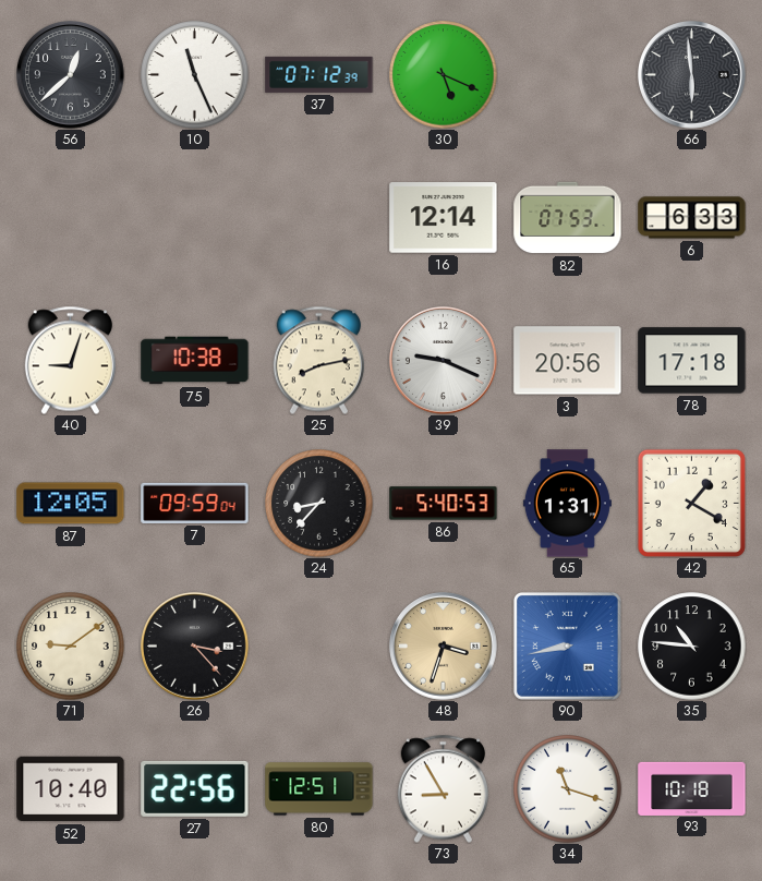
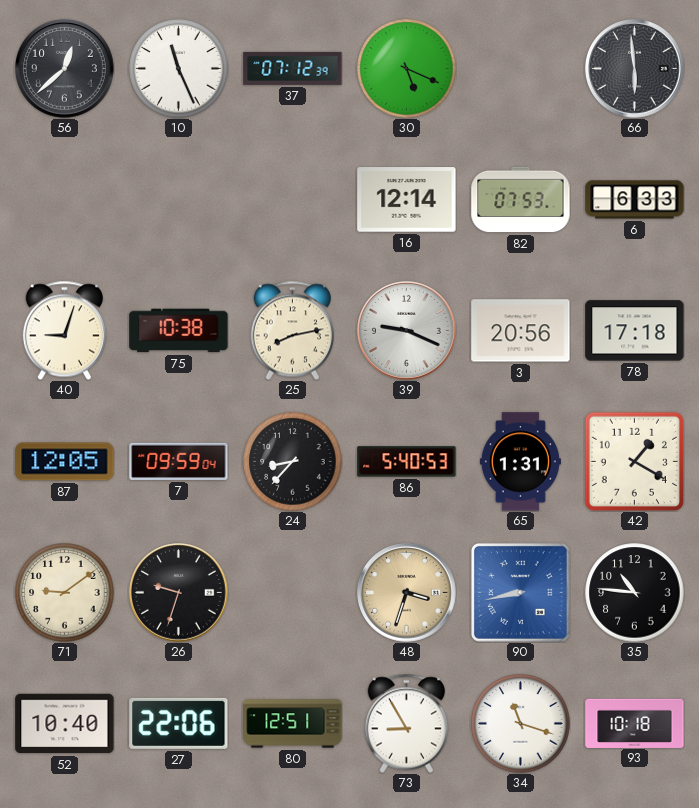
26: 3:23 -> 9:33
27: 22:56 -> 22:06
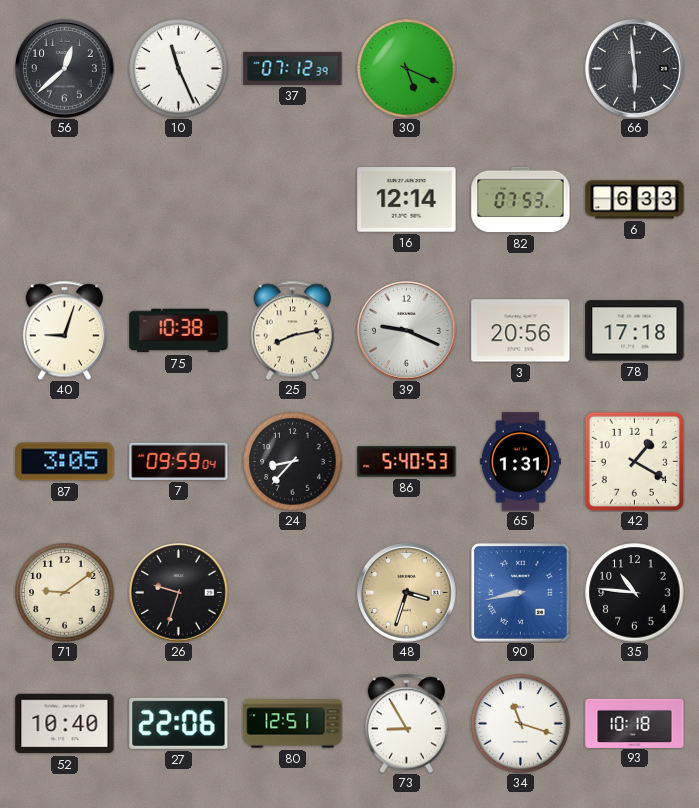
87: 12:05 -> 3:05
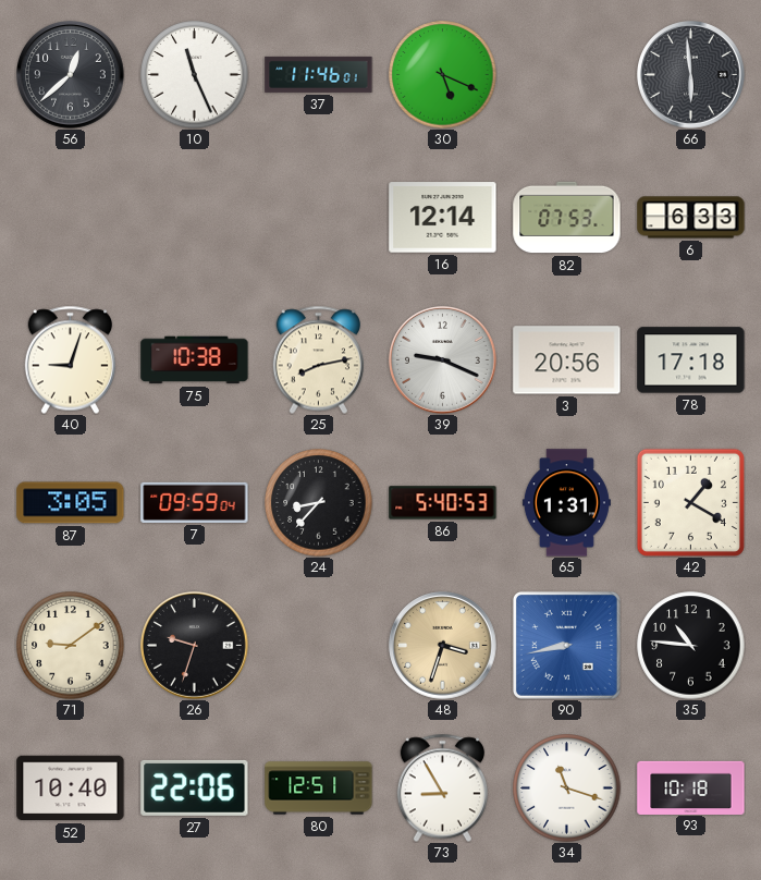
37: 07:12 -> 11:46
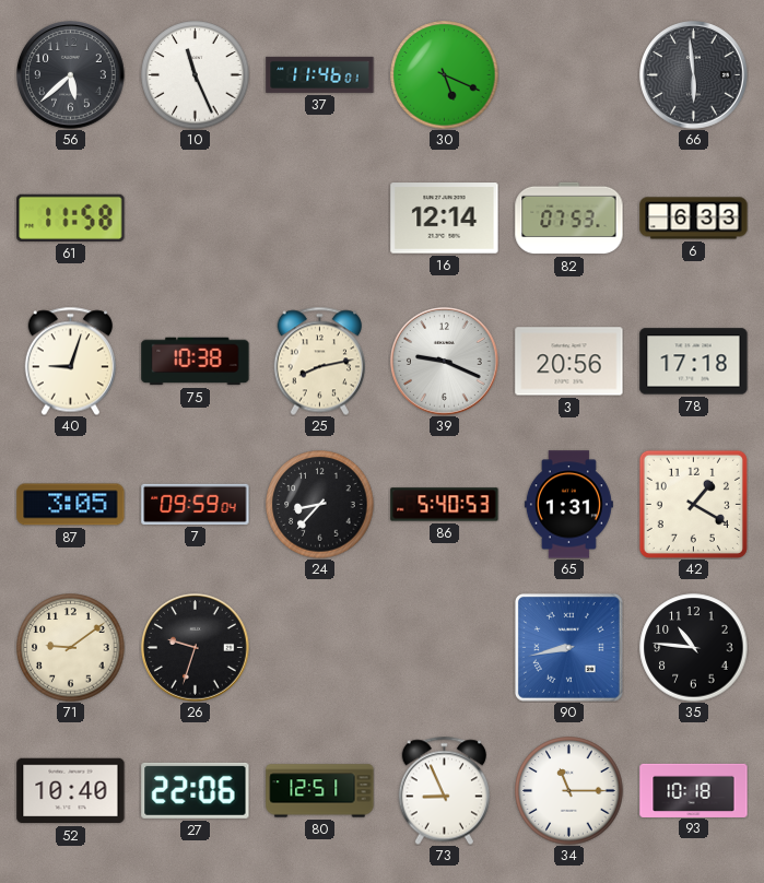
56: 12:38 -> 5:38
61: none -> 11:58
48: 3:33 -> none
73: 8:55 -> 8:56
34: 11:18 -> 11:15
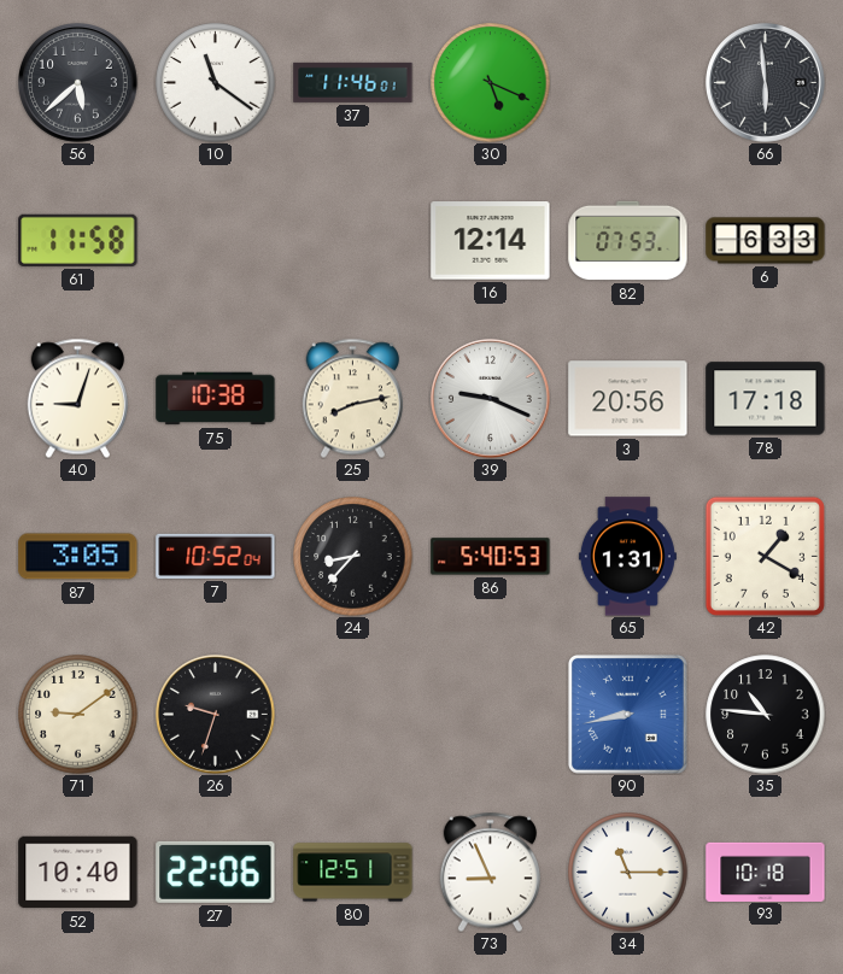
10: 11:26 -> 11:21
7: 09:59 -> 10:52
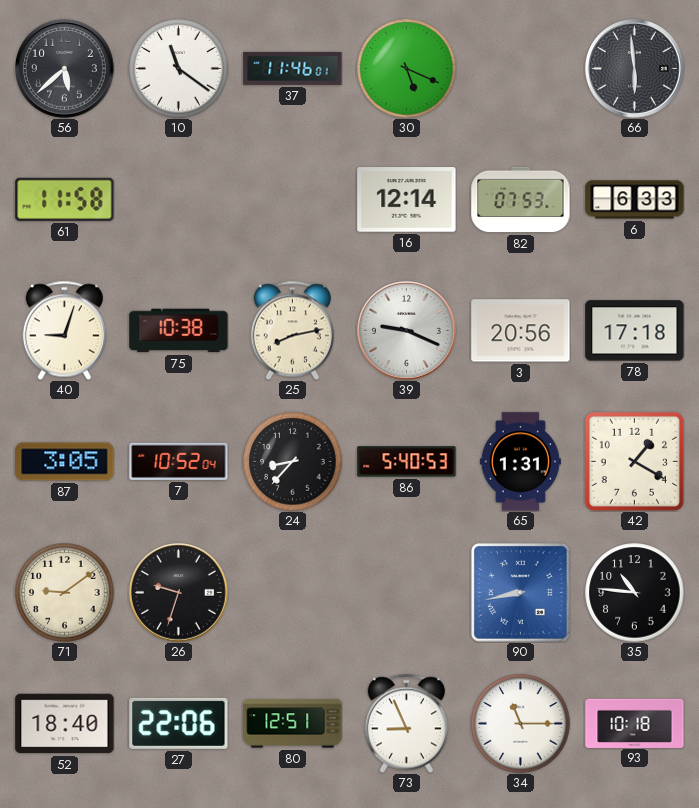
52: 10:40 -> 18:40
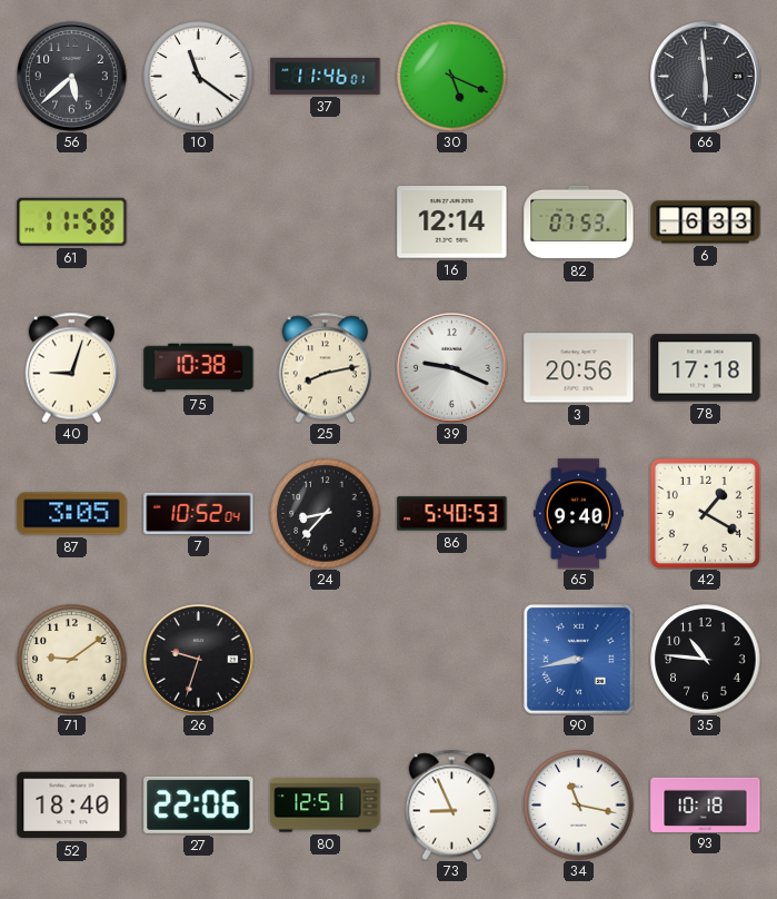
65: 1:31 -> 9:40
34: 11:15 -> 11:17
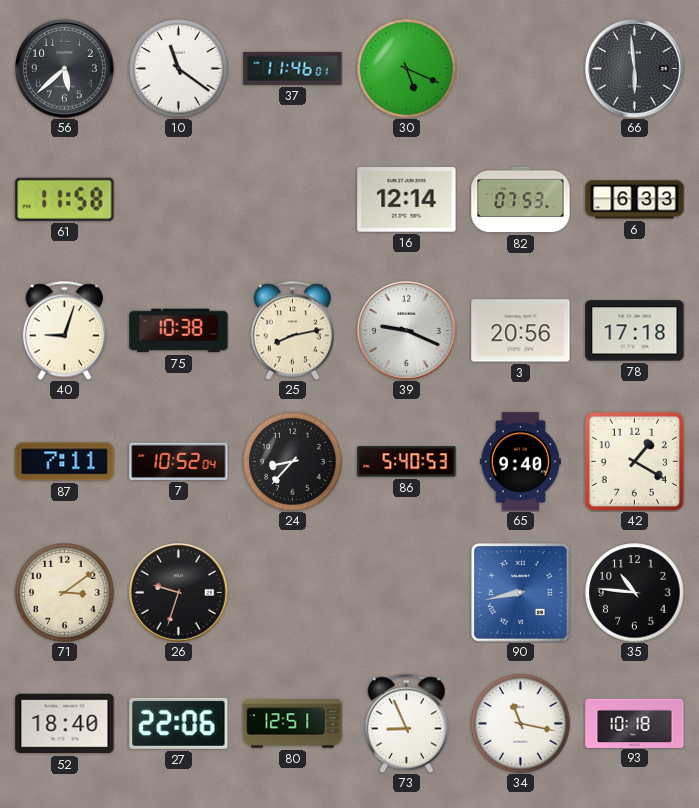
87: 3:05 -> 7:11
71: 9:09 -> 3:09
